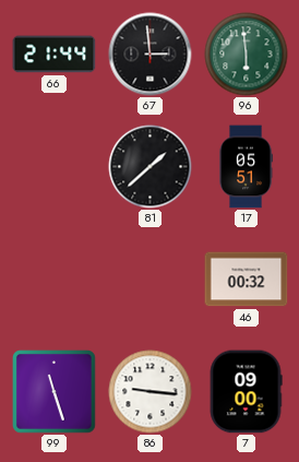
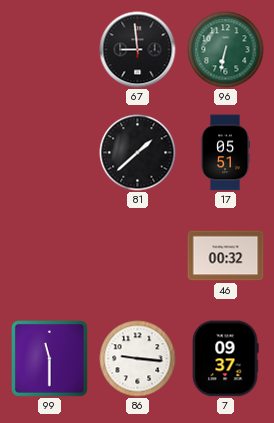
66: 21:44 -> none
67: 2:59 -> 8:59
96: 5:59 -> 6:32
99: 11:27 -> 11:30
7: 09:00 -> 09:37
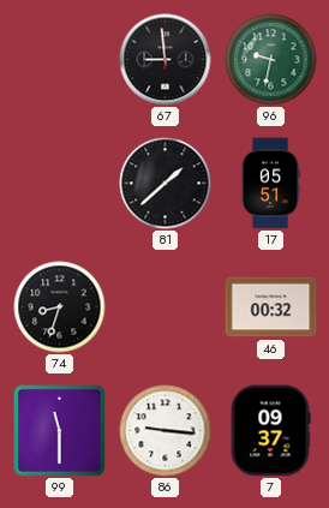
96: 6:32 -> 9:32
74: none -> 8:33
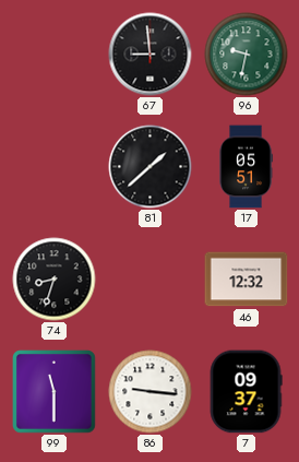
46: 00:32 -> 12:32
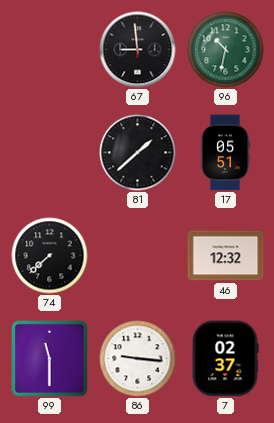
96: 9:32 -> 10:32
74: 8:33 -> 7:38
7: 09:37 -> 02:37
